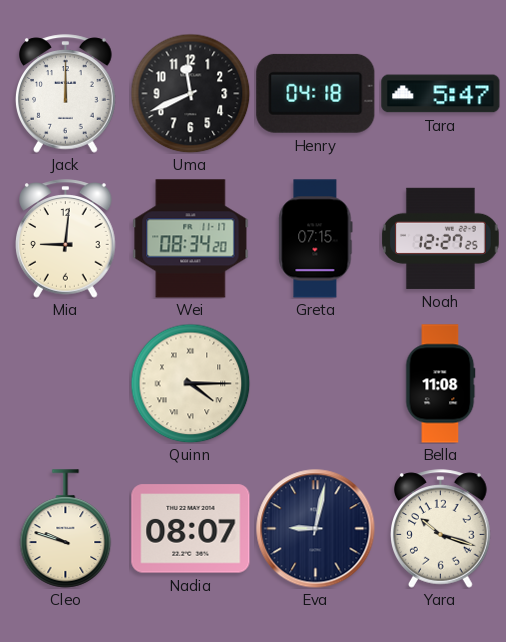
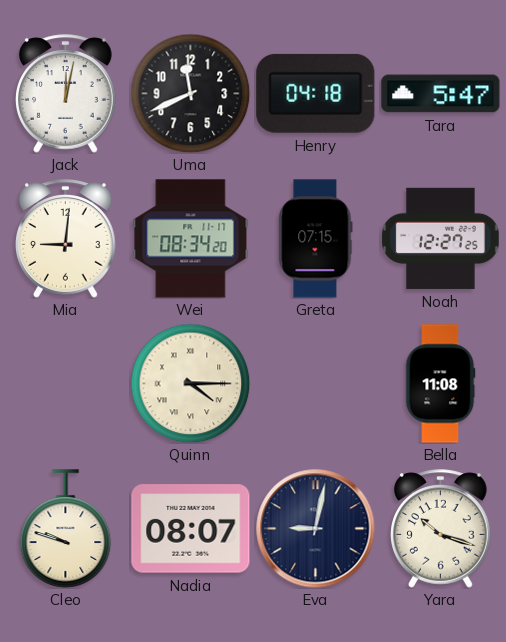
Jack: 12:00 -> 12:02
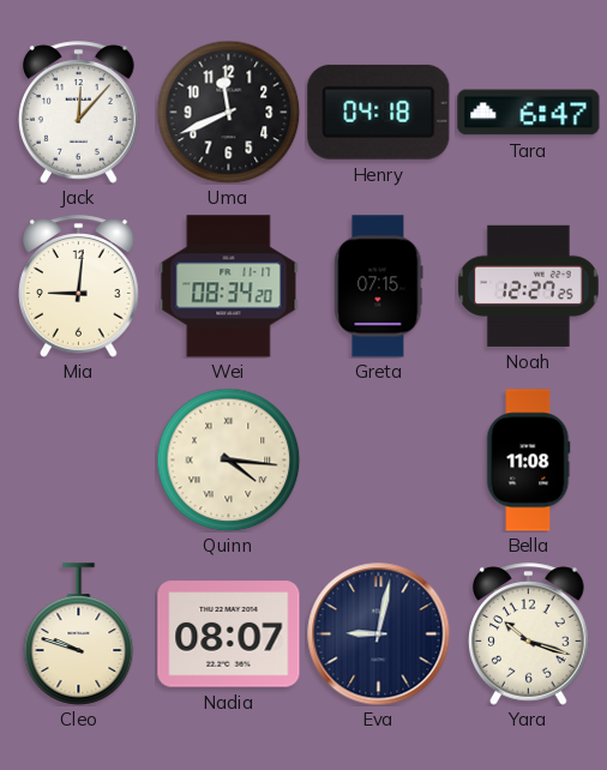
Jack: 12:02 -> 12:07
Tara: 5:47 -> 6:47
Quinn: 4:15 -> 4:16
